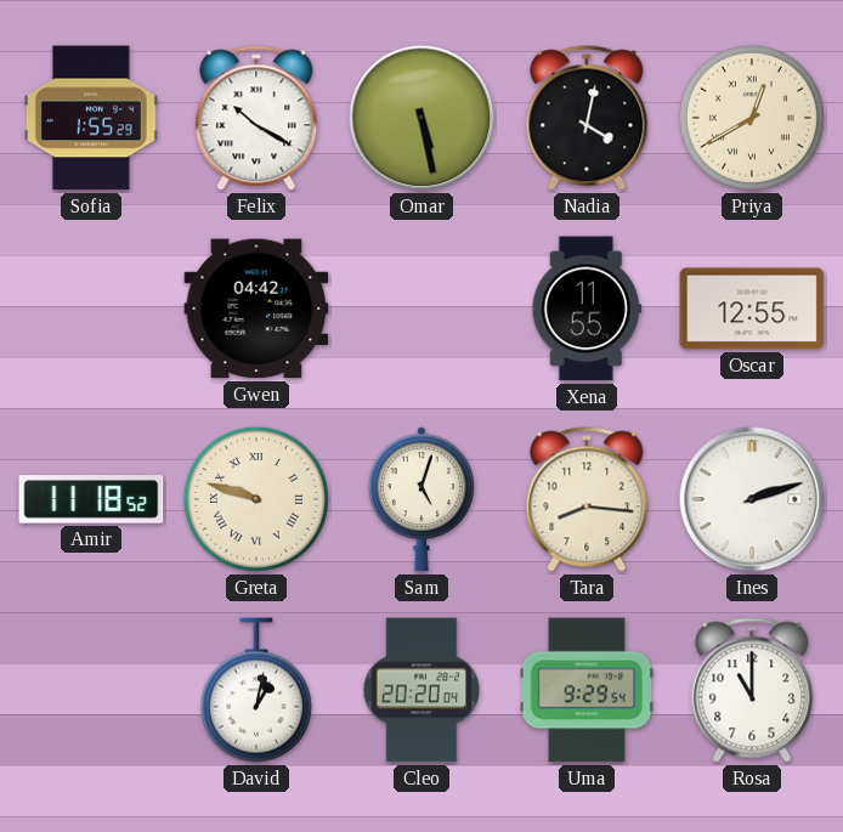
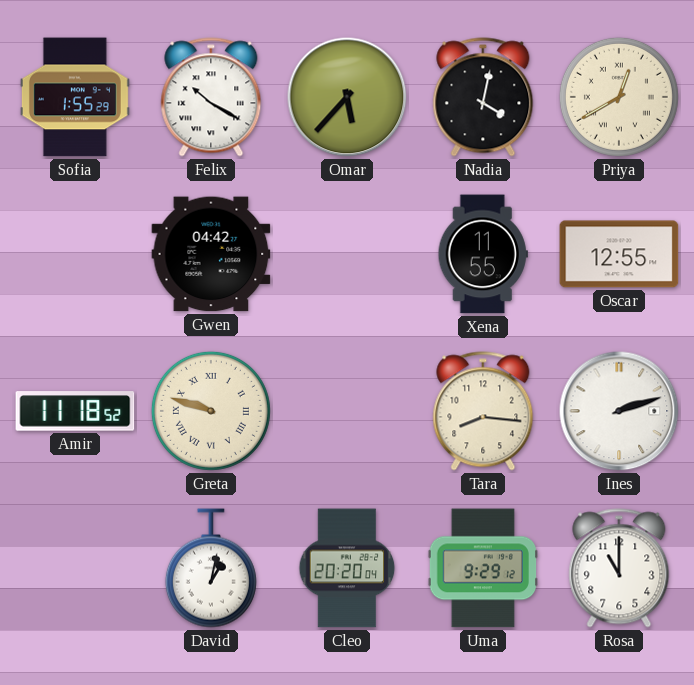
Omar: 5:28 -> 5:37
Sam: 5:03 -> none
Uma: 9:29:54 -> 9:29:12
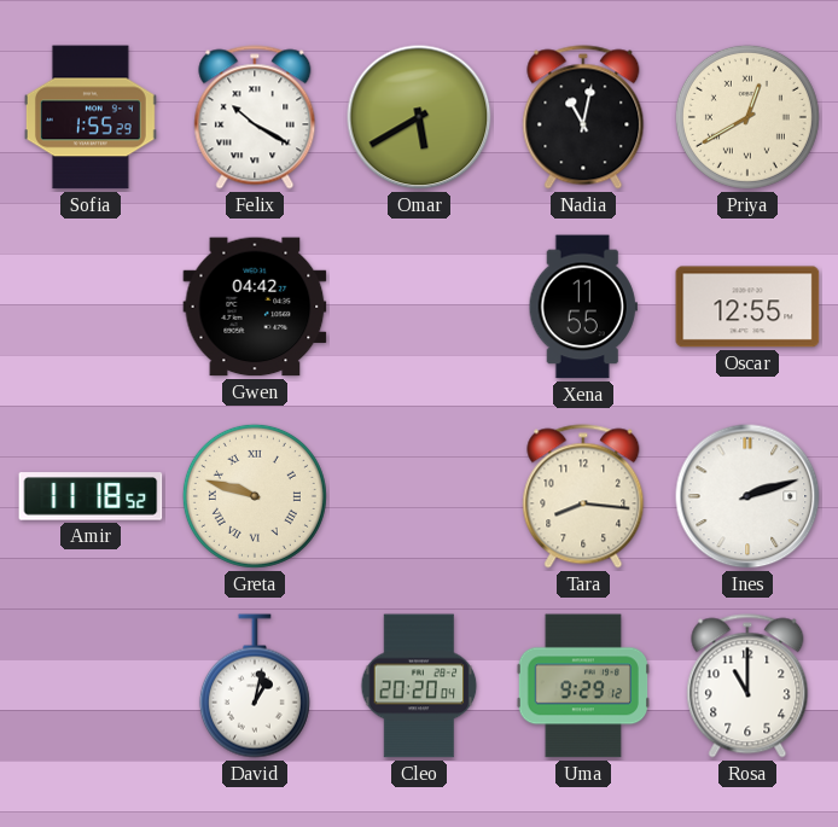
Omar: 5:37 -> 5:40
Nadia: 4:02 -> 11:02
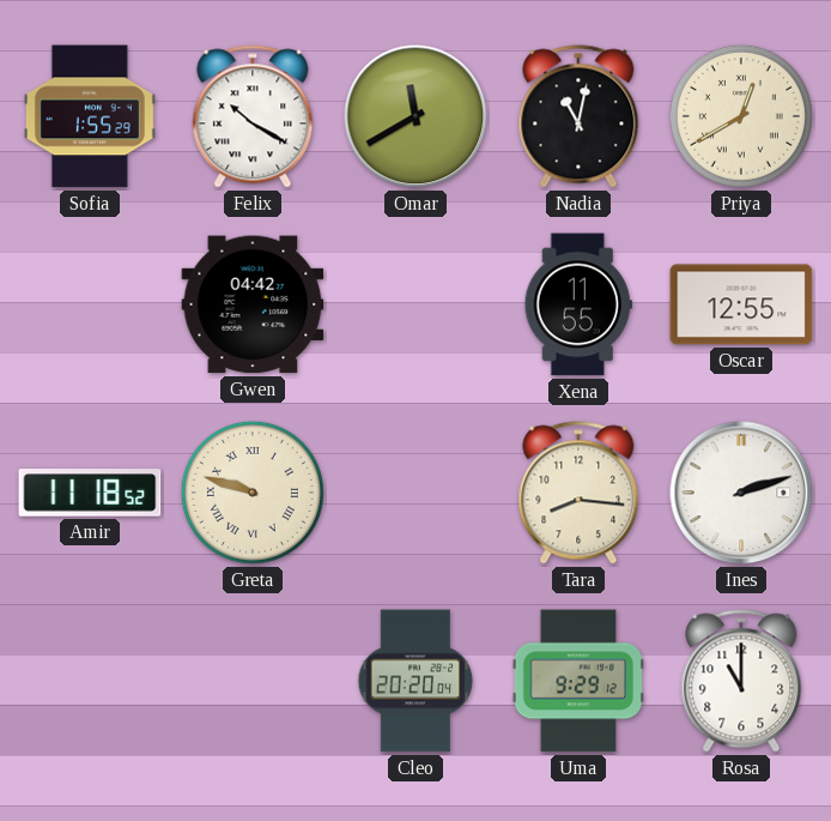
Omar: 5:40 -> 11:40
David: 1:02 -> none
